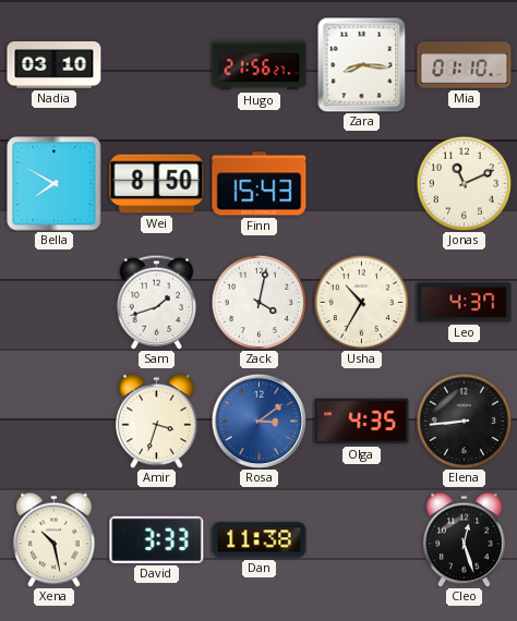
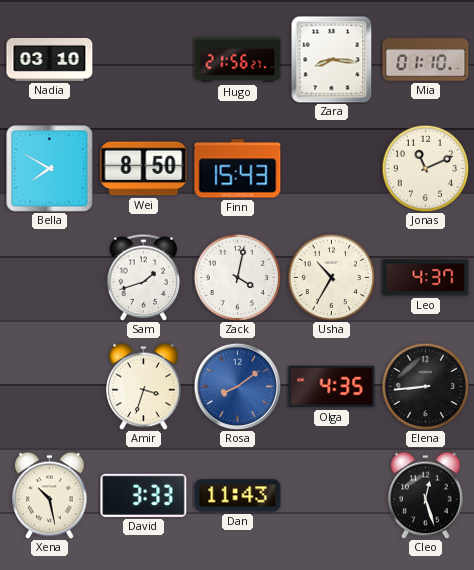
Rosa: 3:09 -> 8:09
Dan: 11:38 -> 11:43
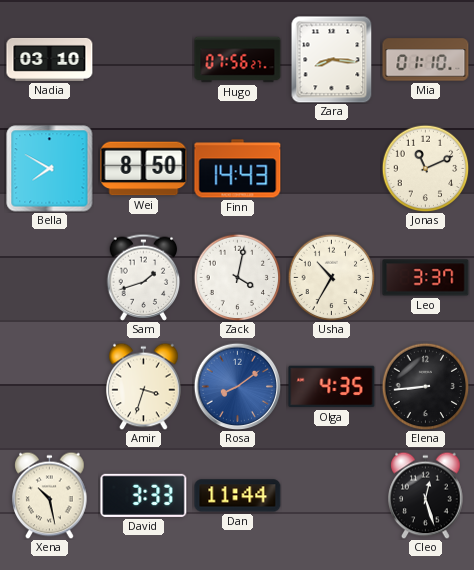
Hugo: 21:56 -> 07:56
Finn: 15:43 -> 14:43
Leo: 4:37 -> 3:37
Dan: 11:43 -> 11:44
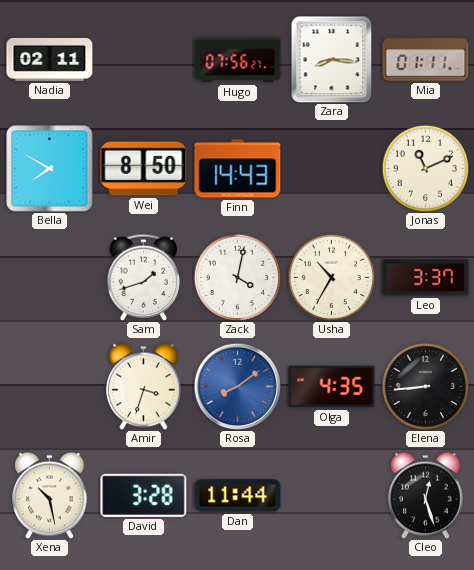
Nadia: 03:10 -> 02:11
Mia: 01:10 -> 01:11
David: 3:33 -> 3:28
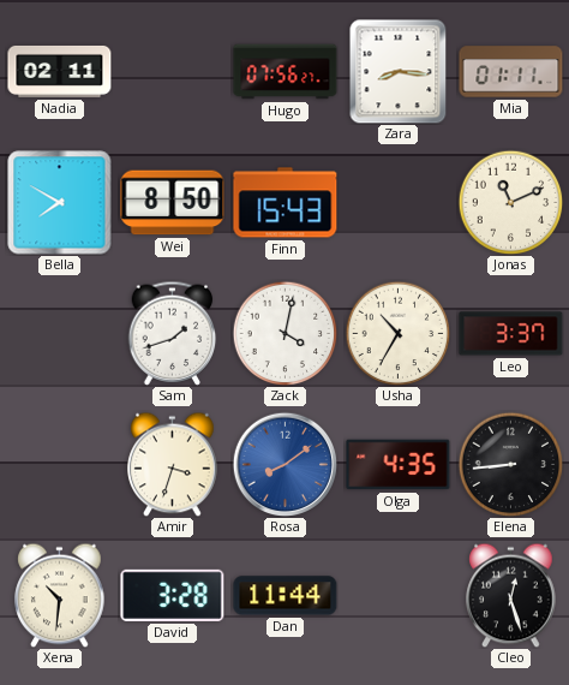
Finn: 14:43 -> 15:43
Xena: 10:28 -> 10:31
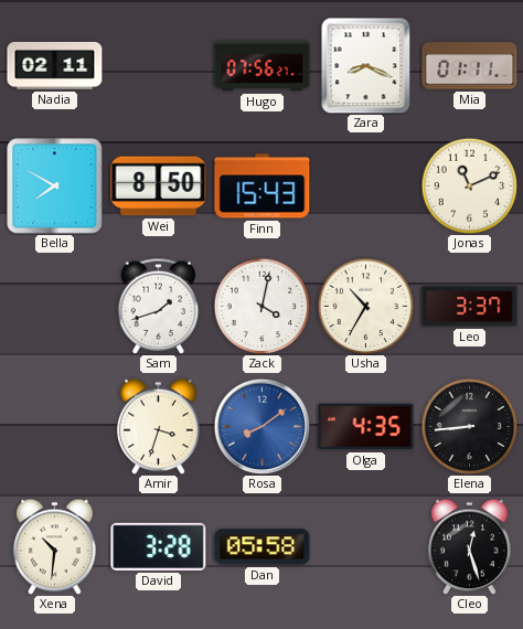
Zara: 8:16 -> 8:19
Dan: 11:44 -> 05:58
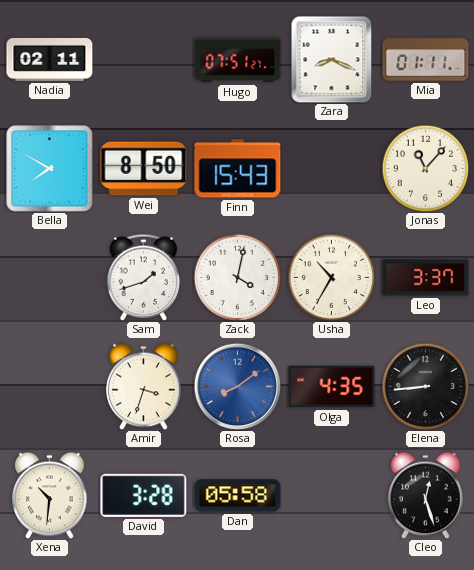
Hugo: 07:56 -> 07:51
Jonas: 11:11 -> 11:07
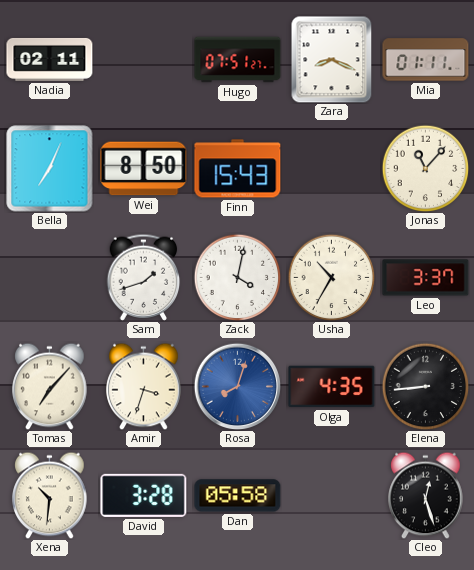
Bella: 7:50 -> 7:04
Tomas: none -> 7:07
Rosa: 8:09 -> 8:03
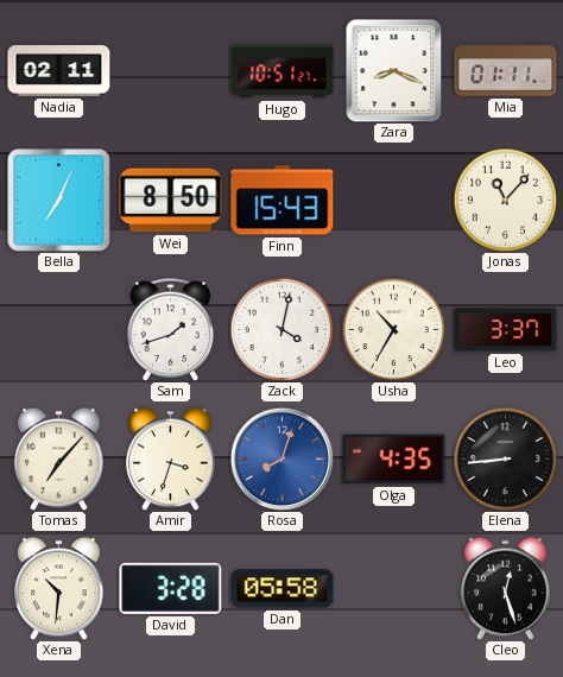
Hugo: 07:51 -> 10:51
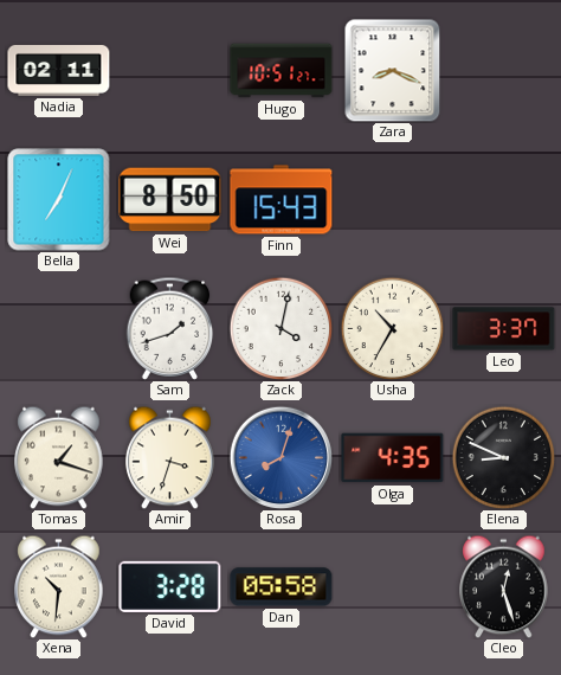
Mia: 01:11 -> none
Jonas: 11:07 -> none
Tomas: 7:07 -> 1:18
Elena: 8:44 -> 8:49
